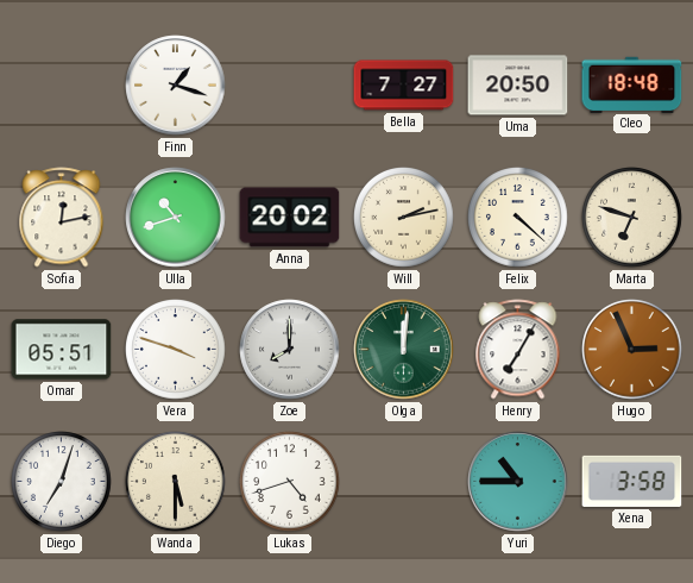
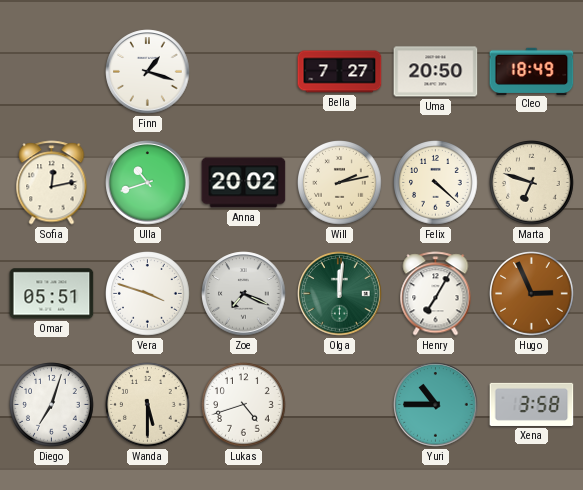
Cleo: 18:48 -> 18:49
Zoe: 8:00 -> 7:19
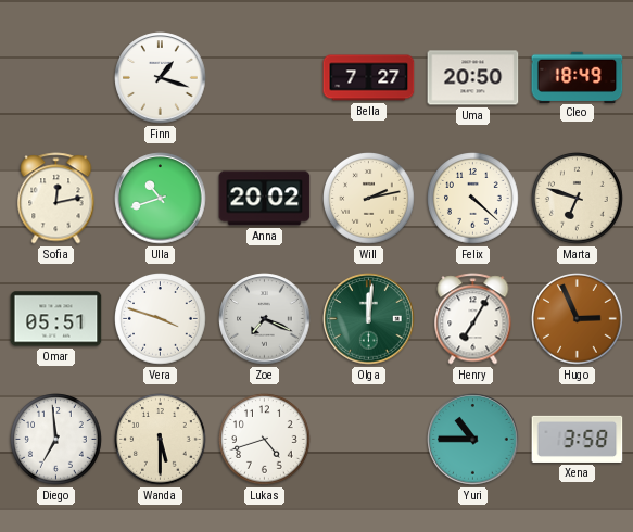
Diego: 7:03 -> 6:59
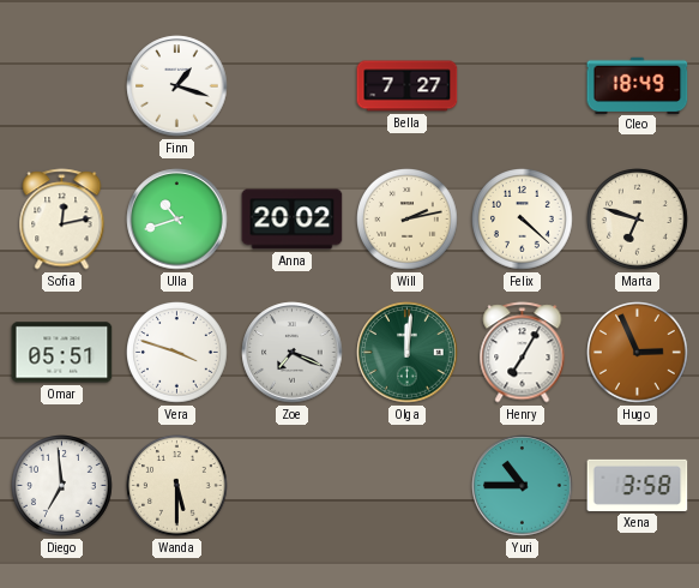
Uma: 20:50 -> none
Lukas: 4:42 -> none
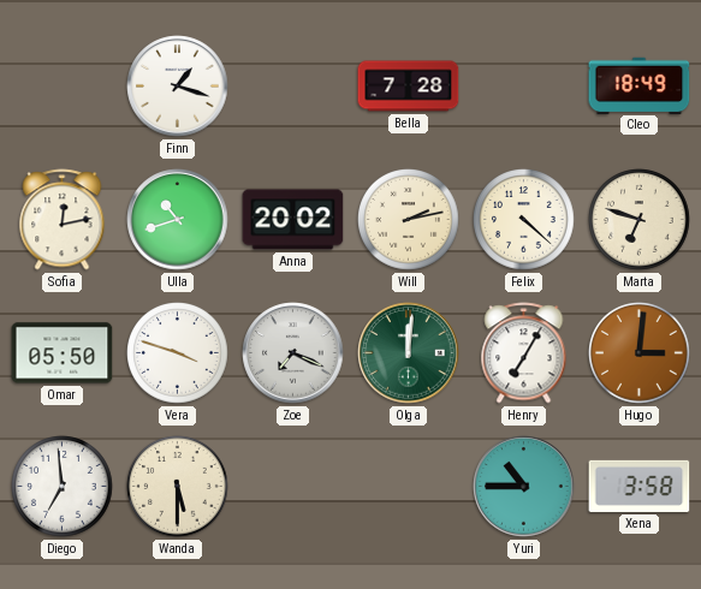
Bella: 7:27 -> 7:28
Omar: 05:51 -> 05:50
Hugo: 2:56 -> 3:01
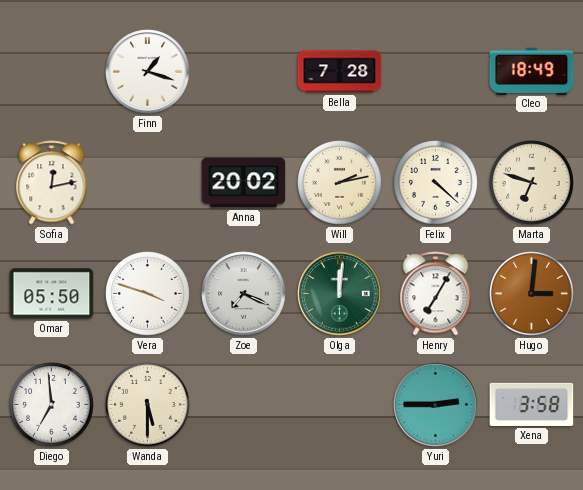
Ulla: 10:42 -> none
Yuri: 10:45 -> 2:45
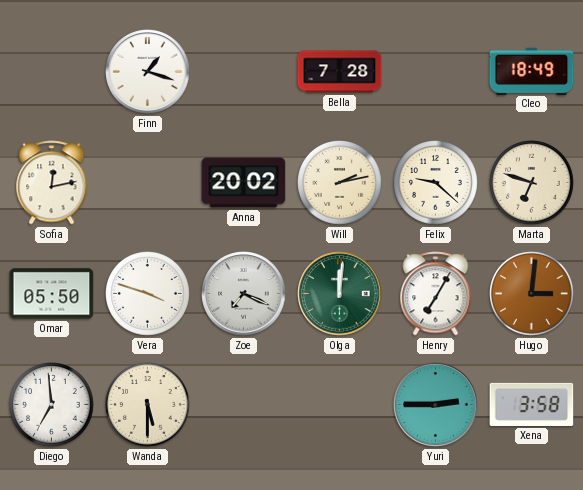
Felix: 4:22 -> 9:22
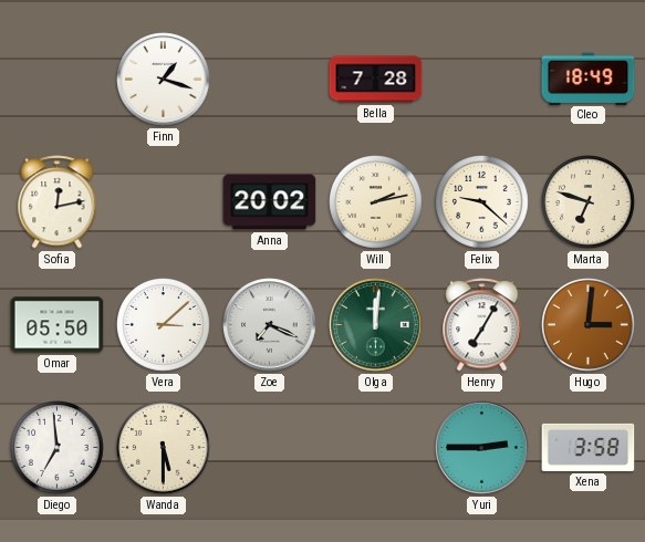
Vera: 3:48 -> 3:08
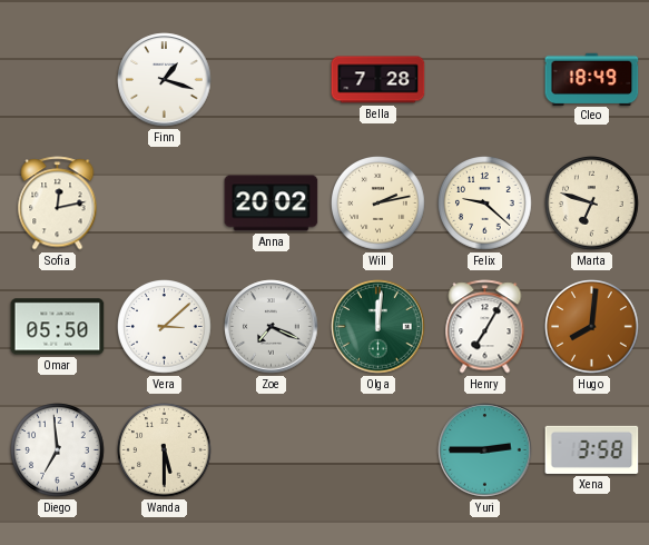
Hugo: 3:01 -> 8:01
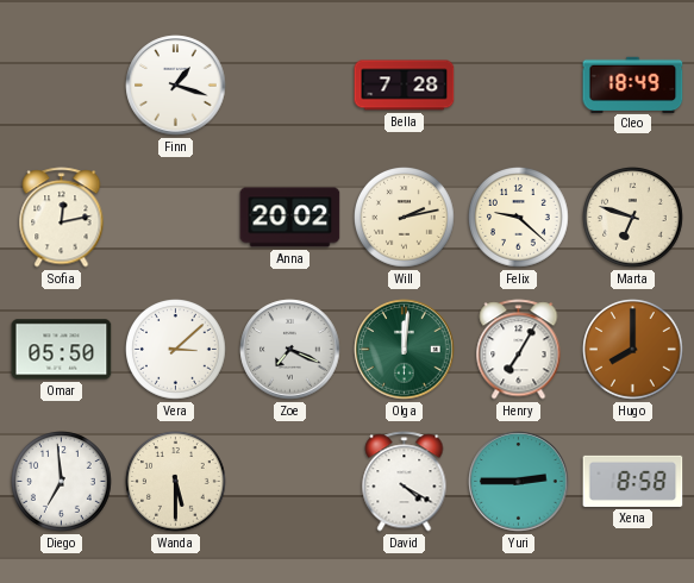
Hugo: 8:01 -> 8:00
David: none -> 4:20
Xena: 3:58 -> 8:58
